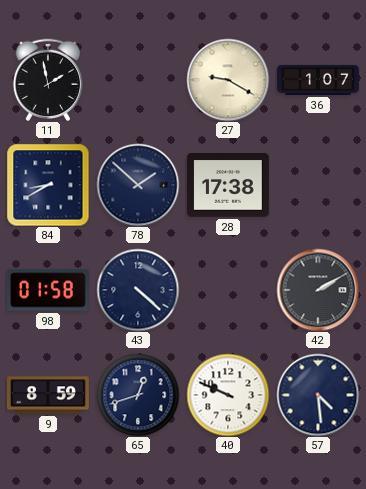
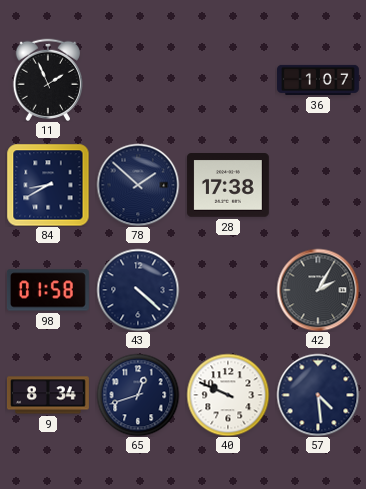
11: 1:58 -> 1:56
27: 9:20 -> none
42: 2:10 -> 2:05
9: 8:59 -> 8:34
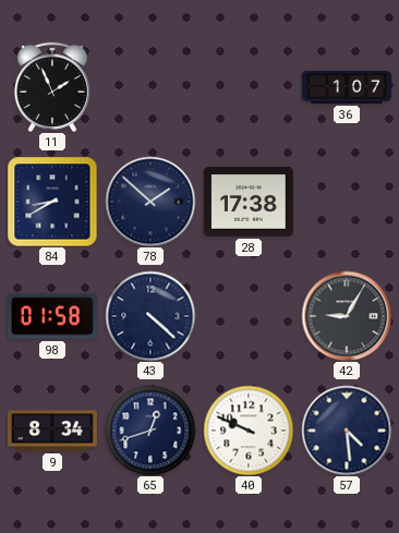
42: 2:05 -> 9:05
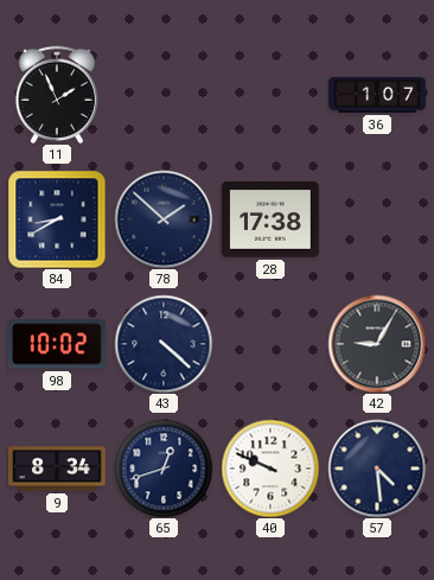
98: 01:58 -> 10:02
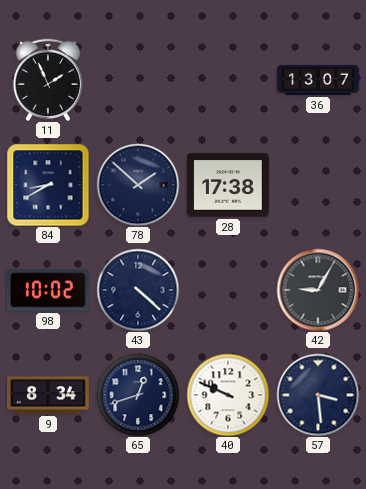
36: 1:07 -> 13:07
57: 4:29 -> 3:29
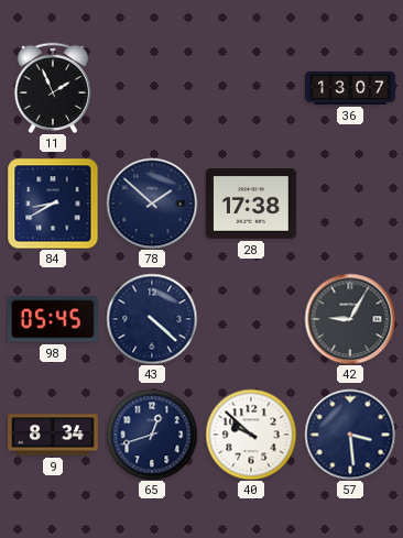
98: 10:02 -> 05:45
40: 9:49 -> 9:52
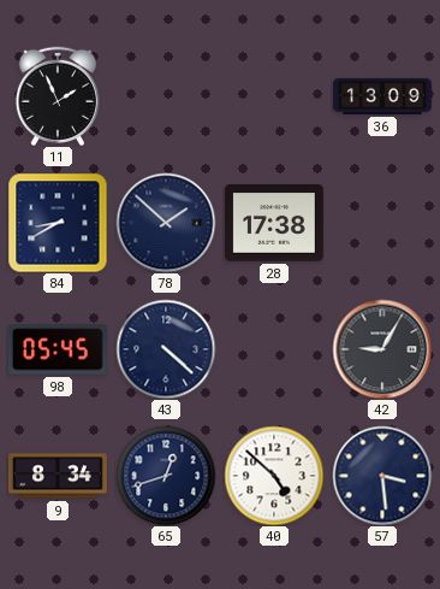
36: 13:07 -> 13:09
40: 9:52 -> 4:52
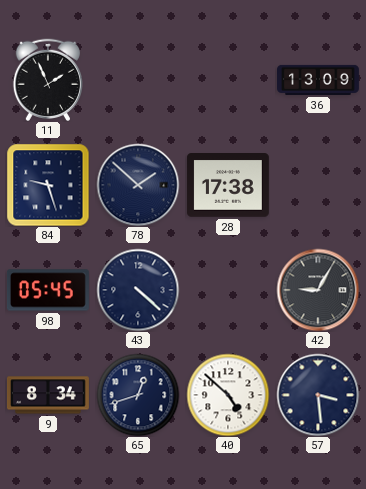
84: 8:40 -> 9:27
